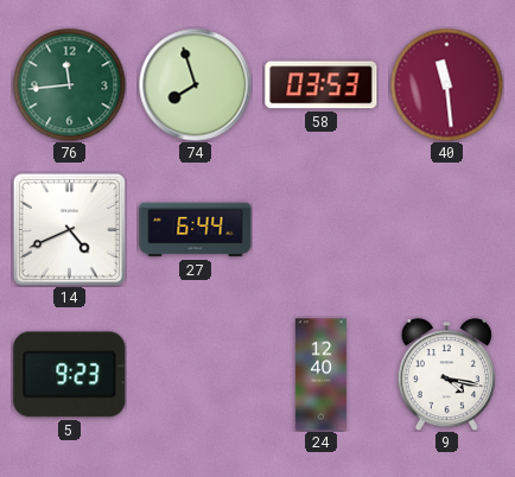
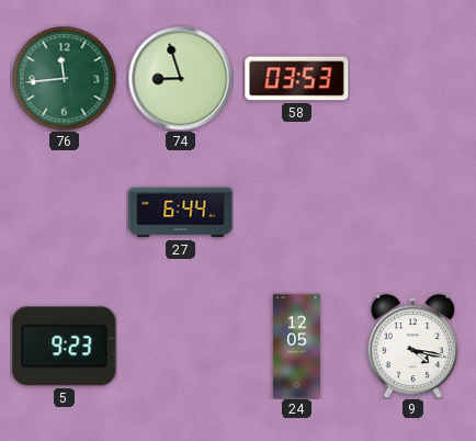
74: 7:57 -> 8:57
40: 11:29 -> none
14: 4:41 -> none
24: 12:40 -> 12:05
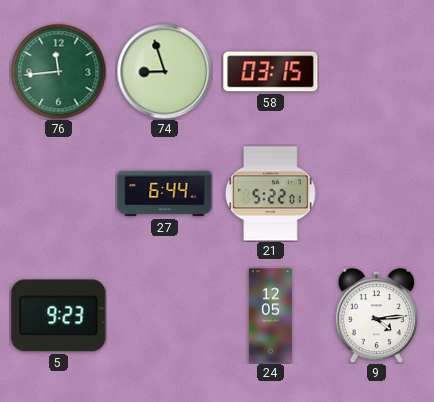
58: 03:53 -> 03:15
21: none -> 5:22
9: 4:17 -> 4:14
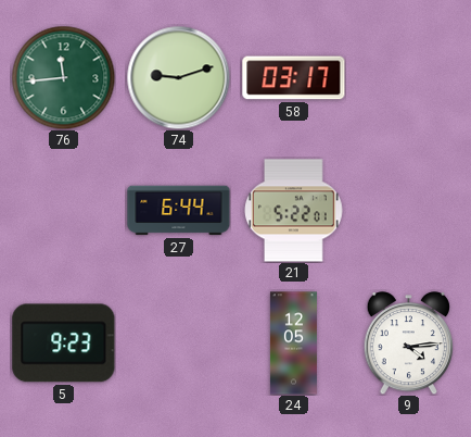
74: 8:57 -> 9:12
58: 03:15 -> 03:17
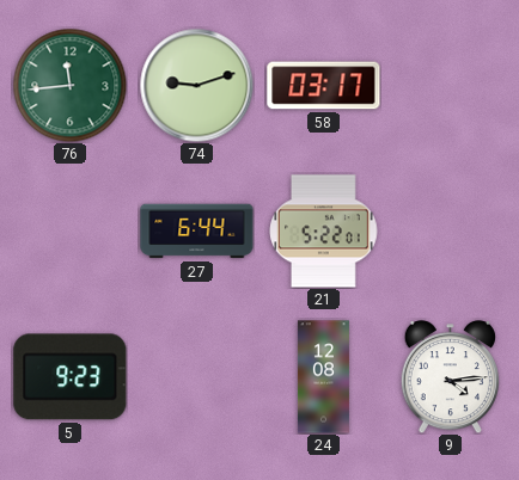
24: 12:05 -> 12:08
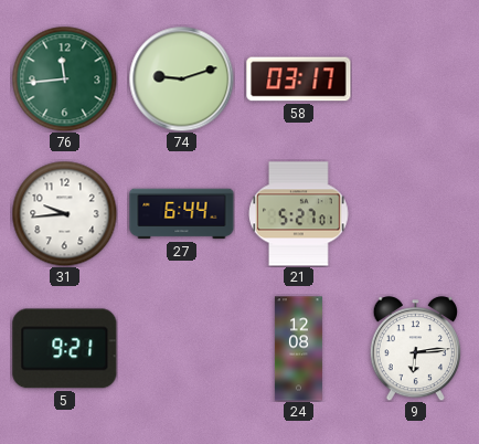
31: none -> 9:44
21: 5:22 -> 5:27
5: 9:23 -> 9:21
9: 4:14 -> 6:14
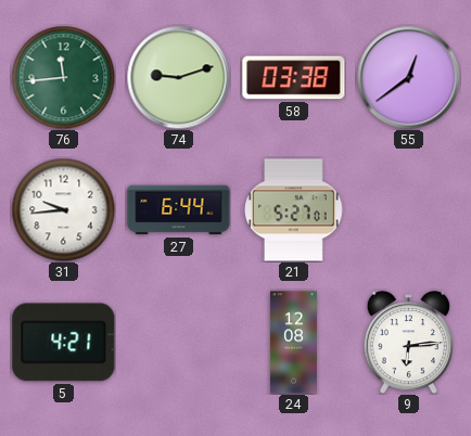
58: 03:17 -> 03:38
55: none -> 12:39
5: 9:21 -> 4:21
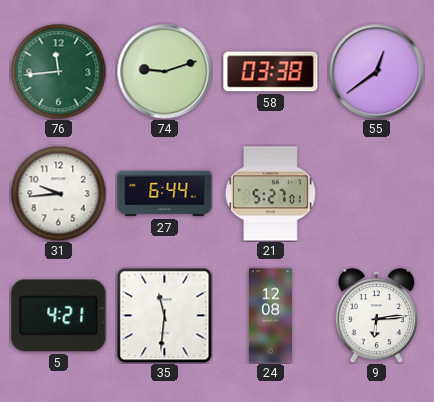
35: none -> 11:31
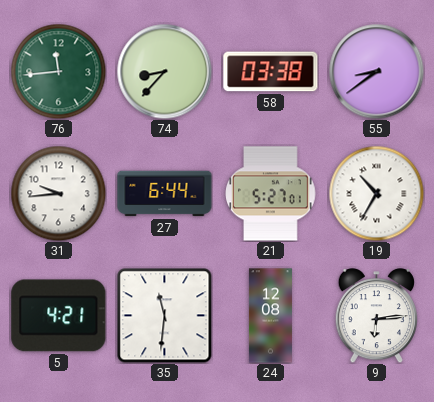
74: 9:12 -> 8:37
55: 12:39 -> 8:39
19: none -> 10:35
